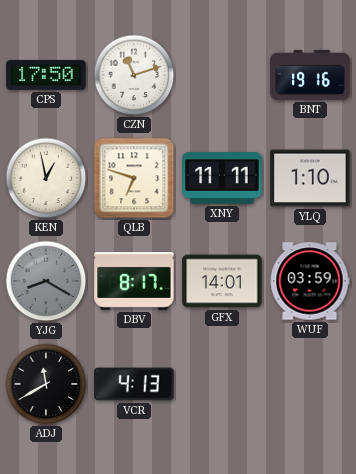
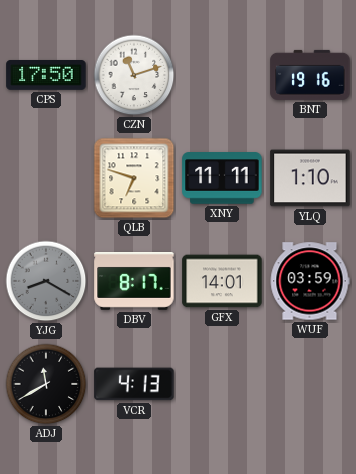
KEN: 12:58 -> none
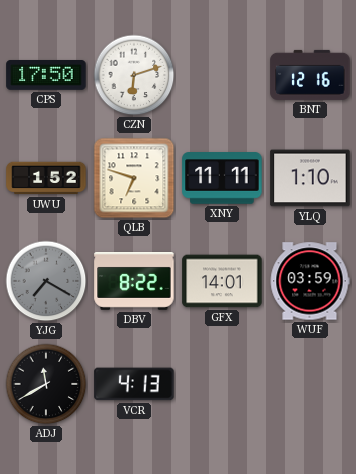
CZN: 11:12 -> 6:12
BNT: 19:16 -> 12:16
UWU: none -> 1:52
YJG: 8:20 -> 7:20
DBV: 8:17 -> 8:22
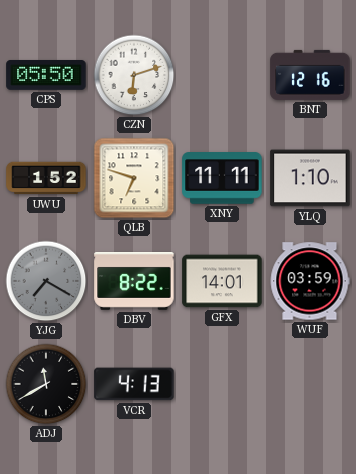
CPS: 17:50 -> 05:50
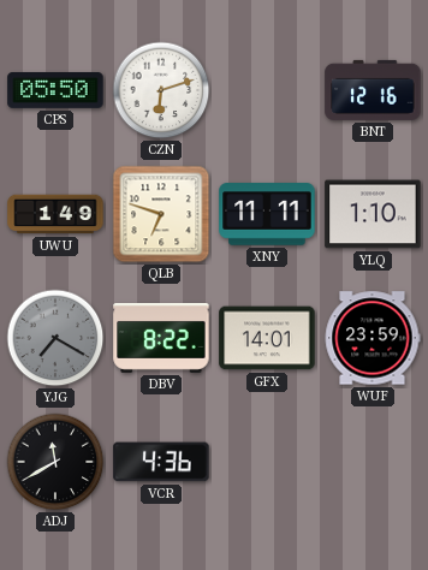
UWU: 1:52 -> 1:49
WUF: 03:59 -> 23:59
VCR: 4:13 -> 4:36
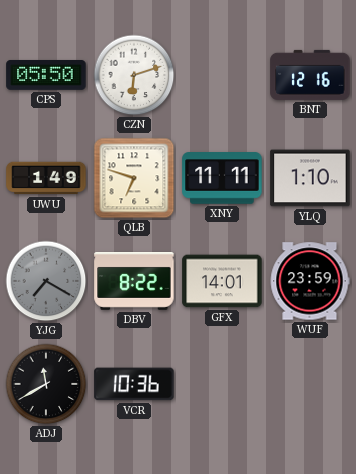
VCR: 4:36 -> 10:36
